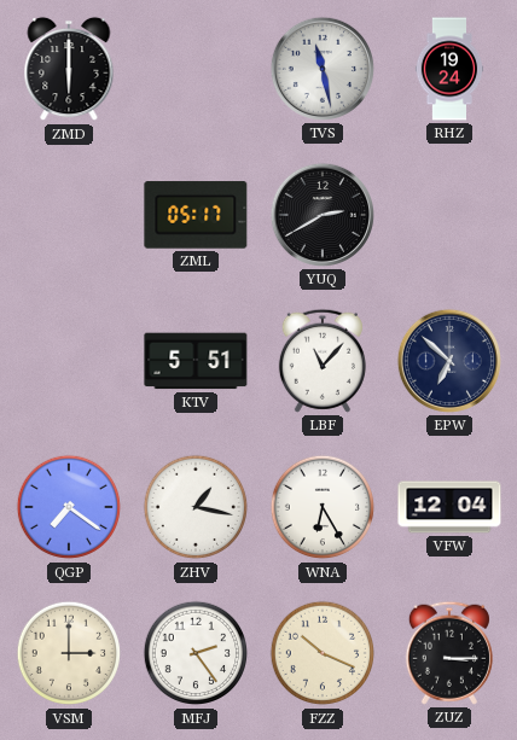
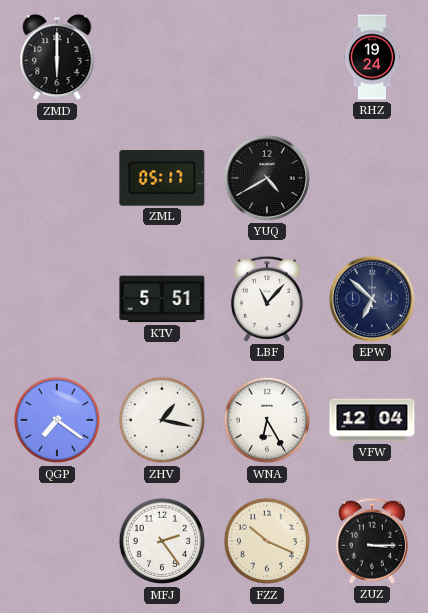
TVS: 11:28 -> none
YUQ: 2:40 -> 4:40
VSM: 3:00 -> none
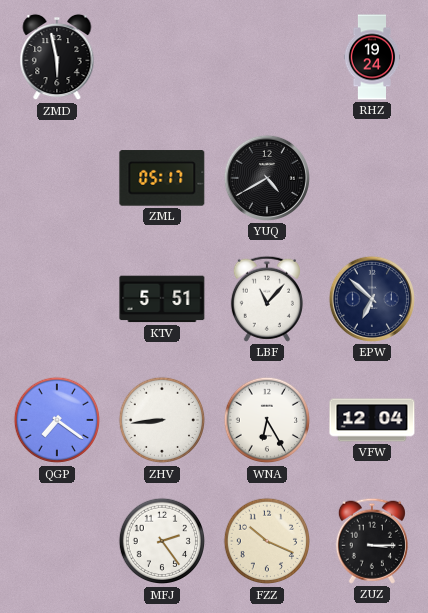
ZMD: 6:00 -> 5:58
ZHV: 1:17 -> 8:44
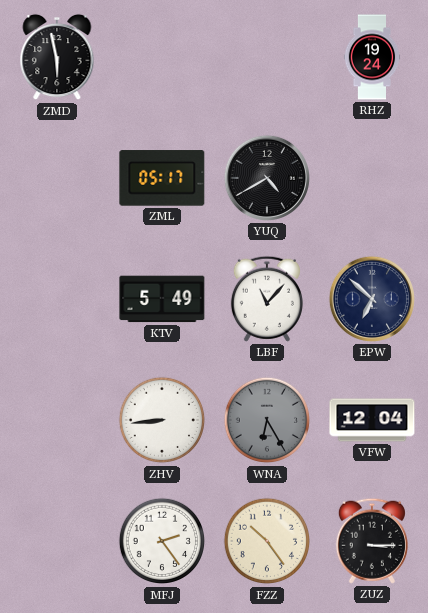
KTV: 5:51 -> 5:49
QGP: 7:21 -> none
WNA dial: white -> grey
FZZ: 10:19 -> 10:24
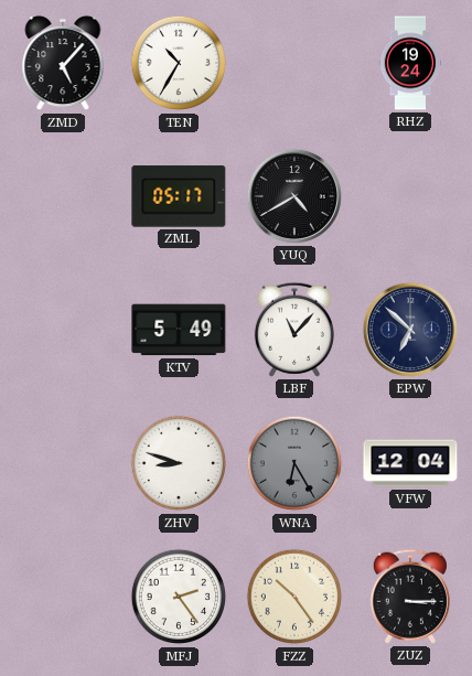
ZMD: 5:58 -> 5:07
TEN: none -> 10:35
ZHV: 8:44 -> 8:48
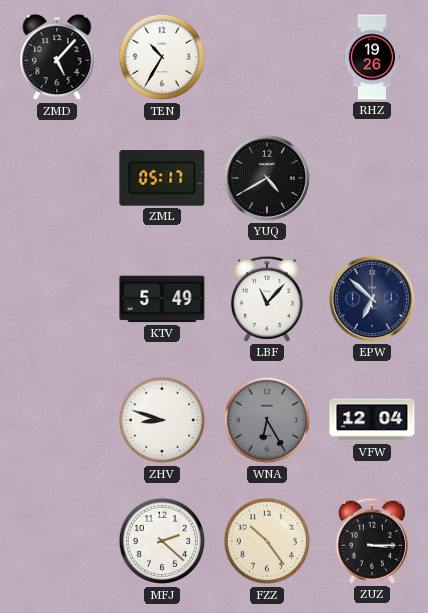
RHZ: 19:24 -> 19:26
MFJ: 2:24 -> 2:22
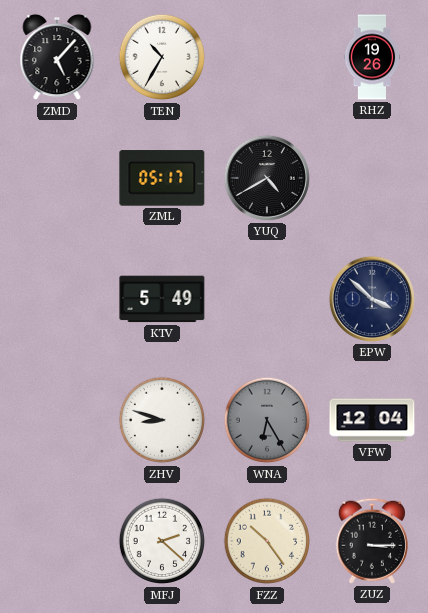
LBF: 11:07 -> none
EPW: 6:52 -> 3:52
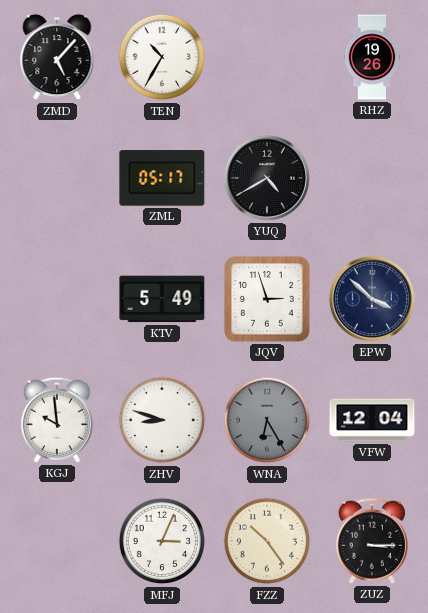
JQV: none -> 2:57
KGJ: none -> 9:59
MFJ: 2:22 -> 3:04
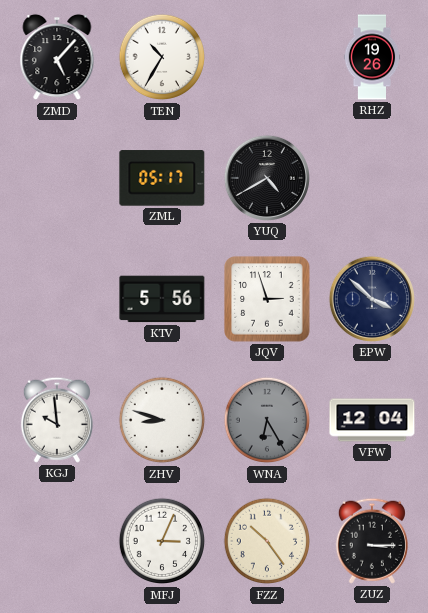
KTV: 5:49 -> 5:56
